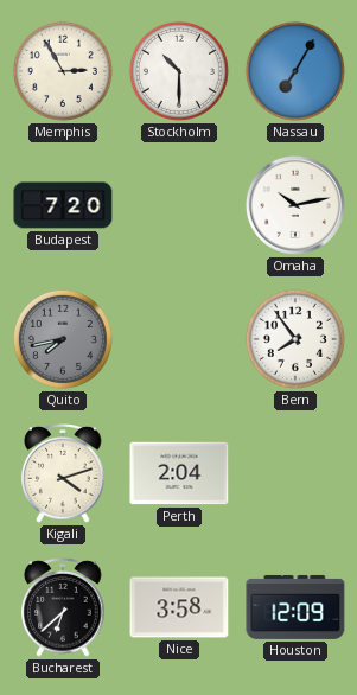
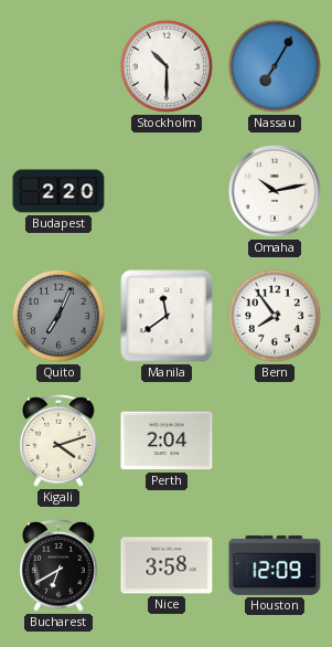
Memphis: 2:55 -> none
Budapest: 7:20 -> 2:20
Quito: 7:43 -> 7:04
Manila: none -> 11:39
Bucharest: 6:38 -> 6:40
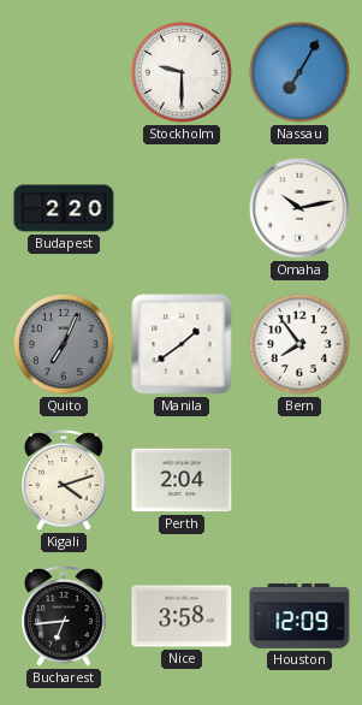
Stockholm: 10:30 -> 9:30
Manila: 11:39 -> 1:39
Bucharest: 6:40 -> 6:44
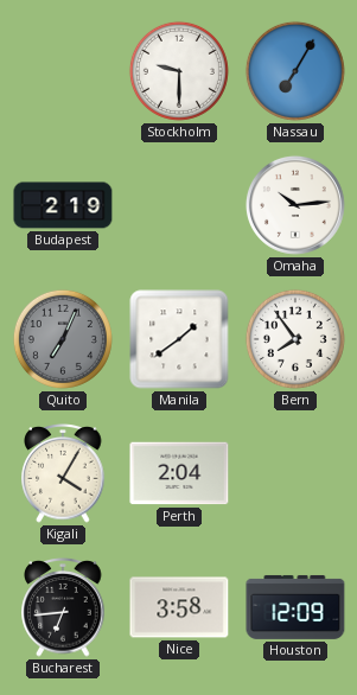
Budapest: 2:20 -> 2:19
Omaha: 10:13 -> 10:14
Kigali: 4:12 -> 4:05
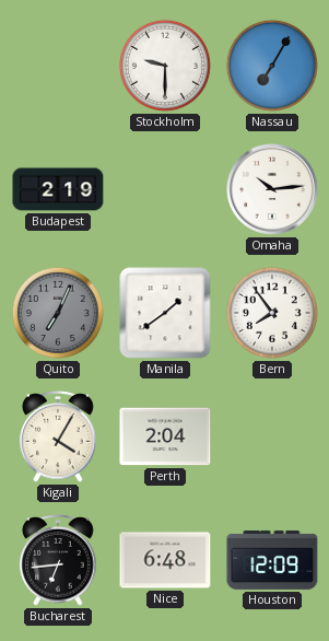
Nice: 3:58 -> 6:48
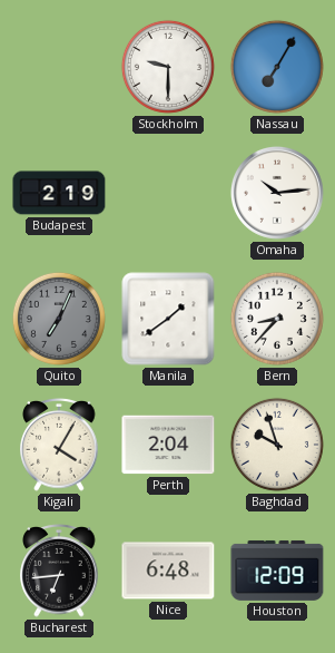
Bern: 7:54 -> 8:37
Baghdad: none -> 9:57
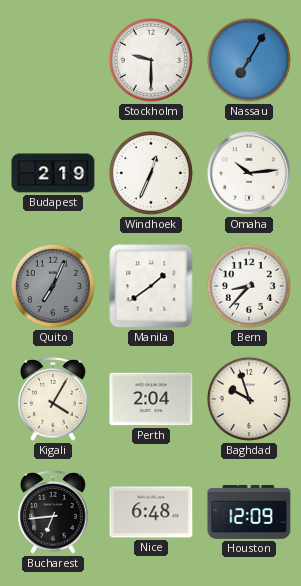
Windhoek: none -> 12:34
